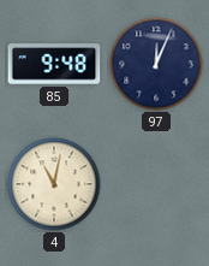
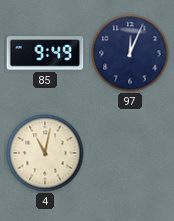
85: 9:48 -> 9:49
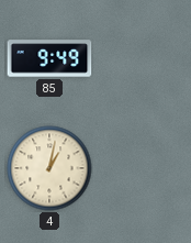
97: 12:04 -> none
4: 11:02 -> 1:02
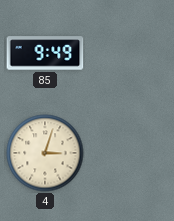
4: 1:02 -> 3:03
